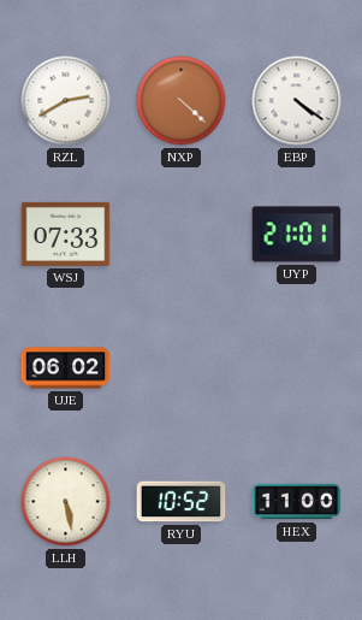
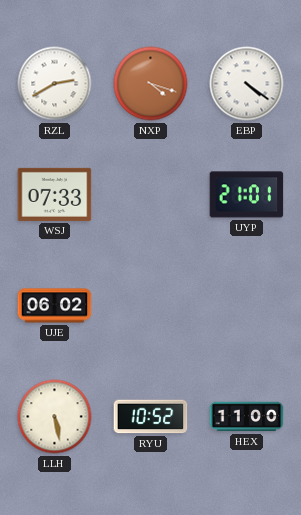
NXP: 4:22 -> 4:18
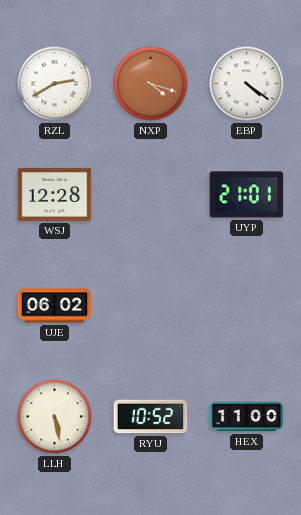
WSJ: 07:33 -> 12:28
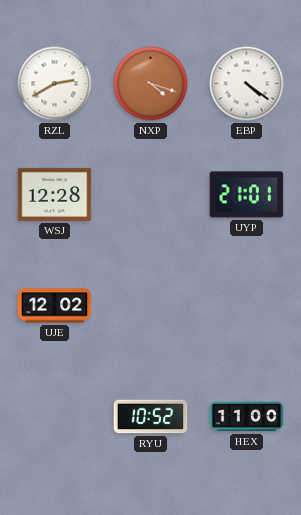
UJE: 06:02 -> 12:02
LLH: 5:28 -> none
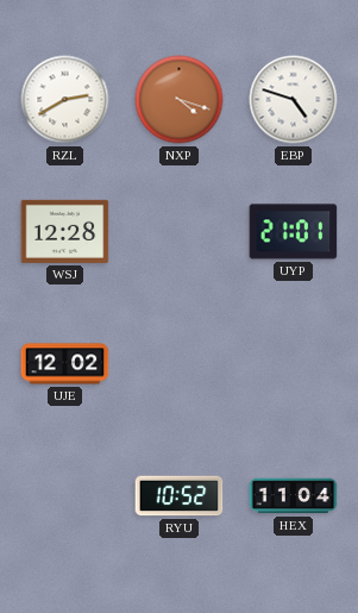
EBP: 4:21 -> 4:48
HEX: 11:00 -> 11:04
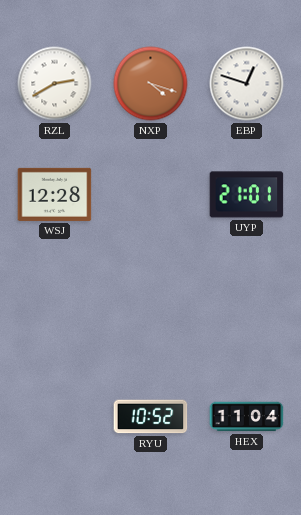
EBP: 4:48 -> 12:48
UJE: 12:02 -> none
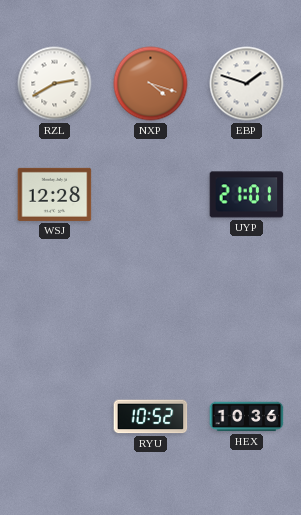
EBP: 12:48 -> 1:48
HEX: 11:04 -> 10:36
